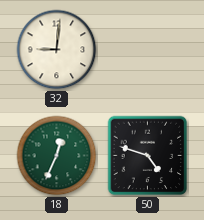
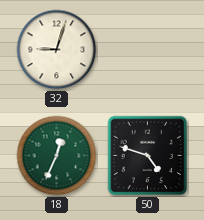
32: 9:01 -> 9:03
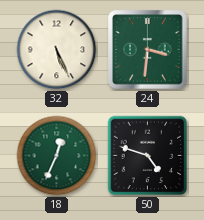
32: 9:03 -> 5:26
24: none -> 3:31
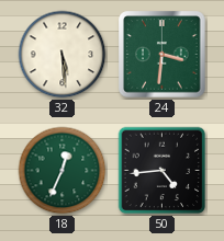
32: 5:26 -> 5:29
50: 4:48 -> 4:44
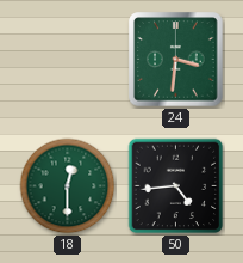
32: 5:29 -> none
18: 12:34 -> 12:30
